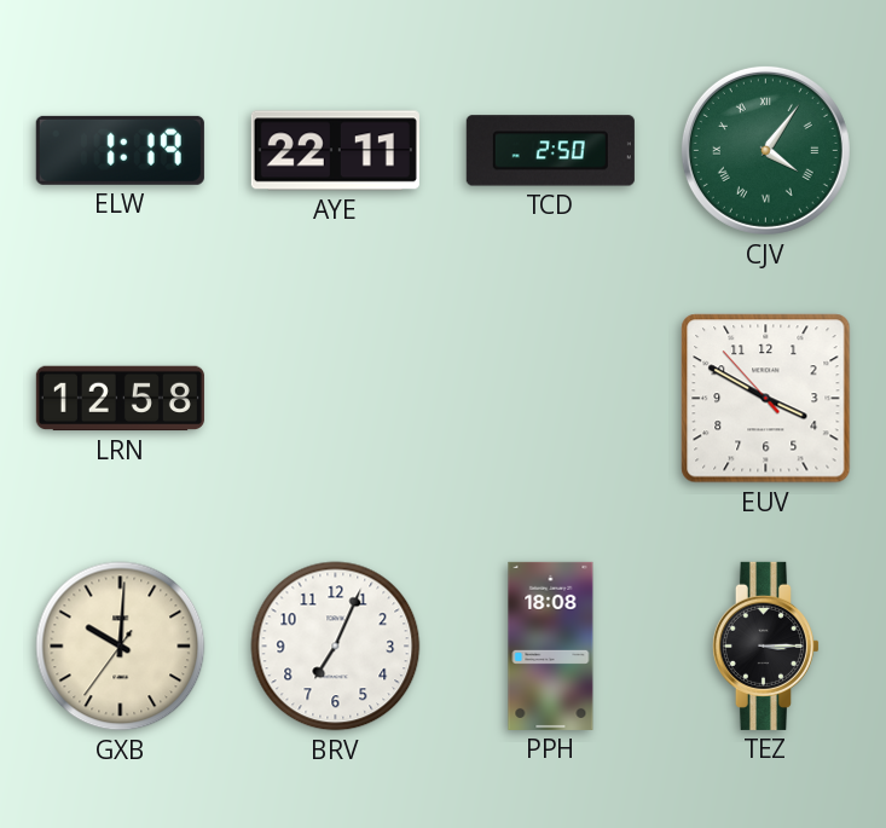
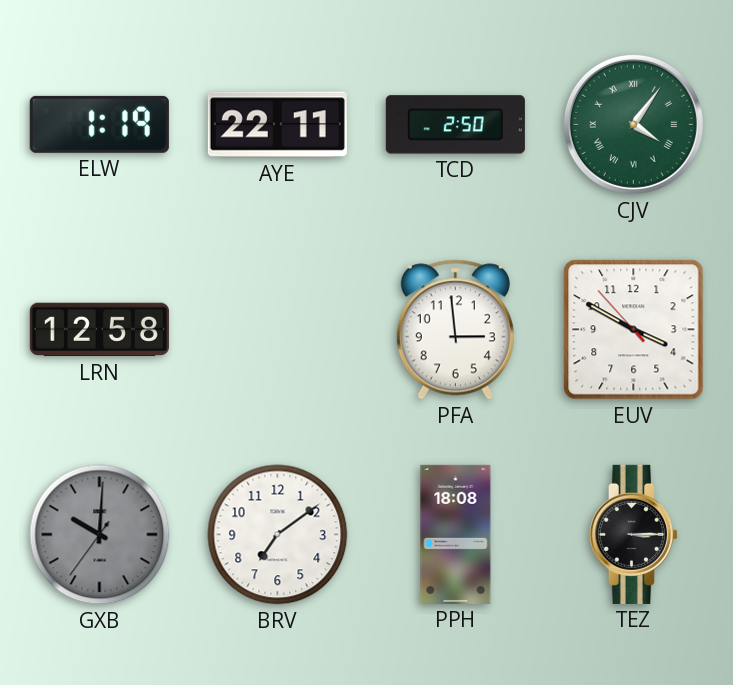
PFA: none -> 2:59
GXB dial: cream -> grey
BRV: 7:04 -> 7:09
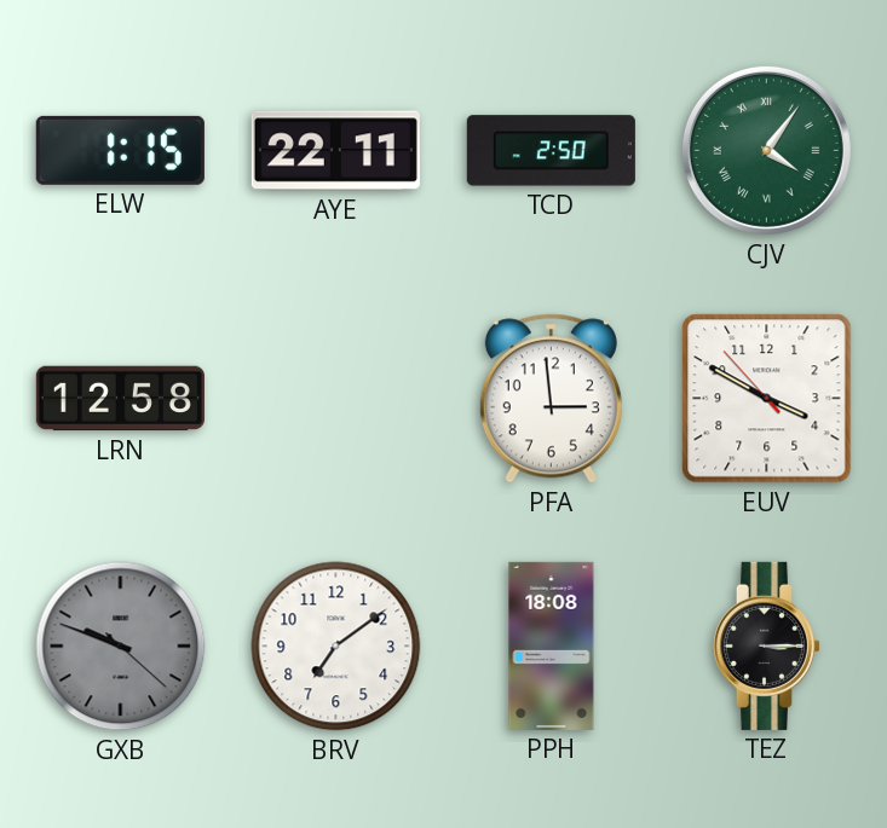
ELW: 1:19 -> 1:15
GXB: 10:00 -> 9:48
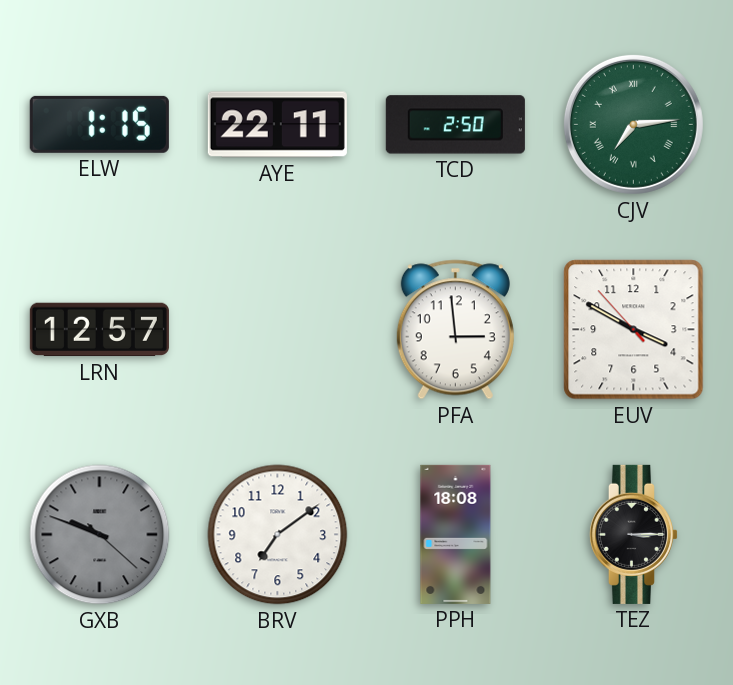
CJV: 4:06 -> 7:14
LRN: 12:58 -> 12:57
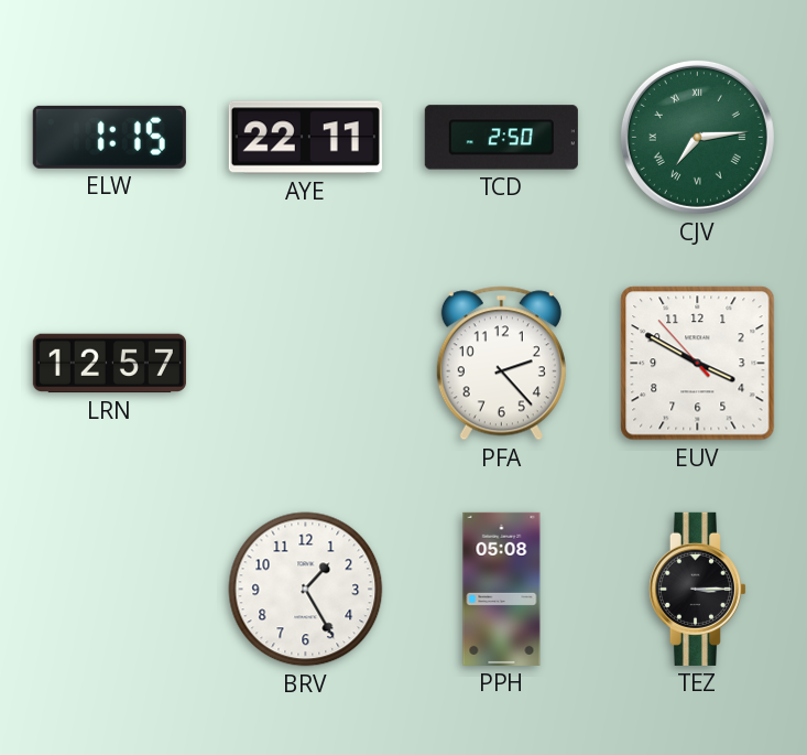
PFA: 2:59 -> 2:23
GXB: 9:48 -> none
BRV: 7:09 -> 1:25
PPH: 18:08 -> 05:08
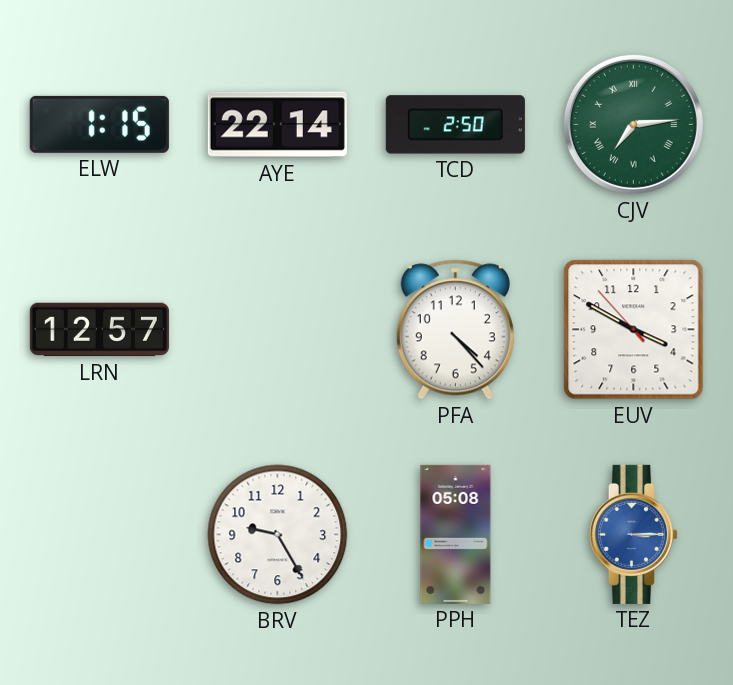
AYE: 22:11 -> 22:14
PFA: 2:23 -> 4:23
BRV: 1:25 -> 9:25
TEZ dial: black -> blue
